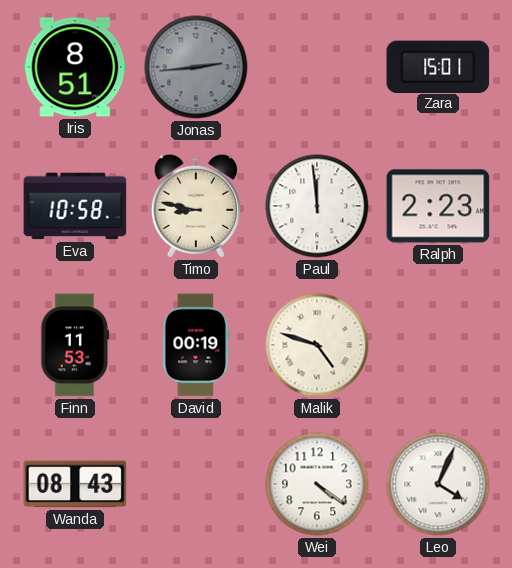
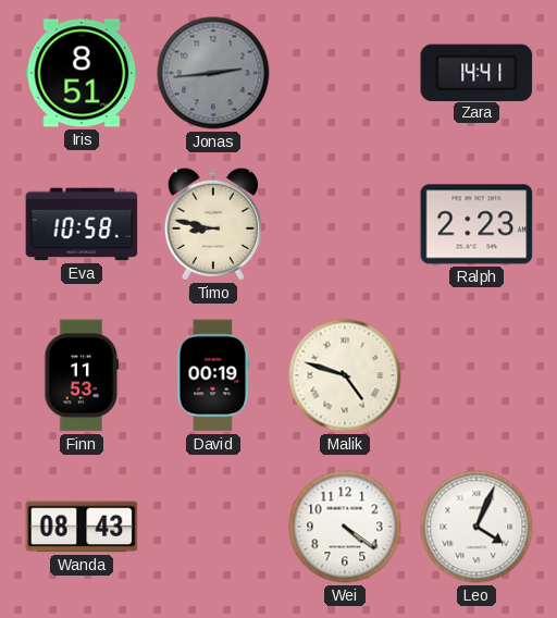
Zara: 15:01 -> 14:41
Paul: 11:59 -> none
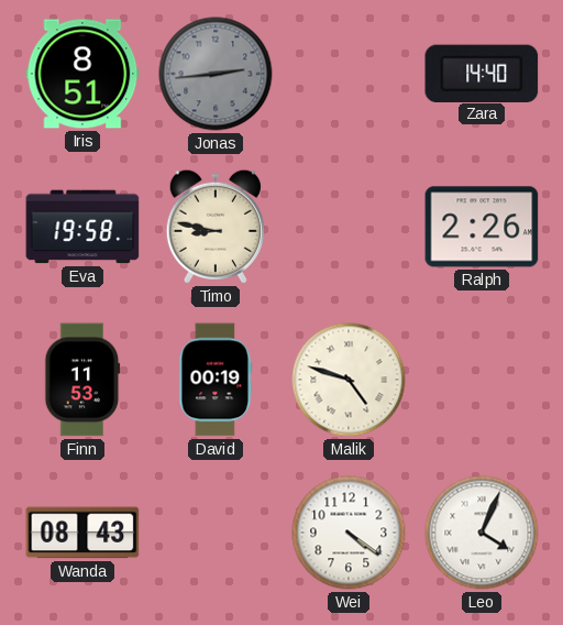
Zara: 14:41 -> 14:40
Eva: 10:58 -> 19:58
Ralph: 2:23 -> 2:26
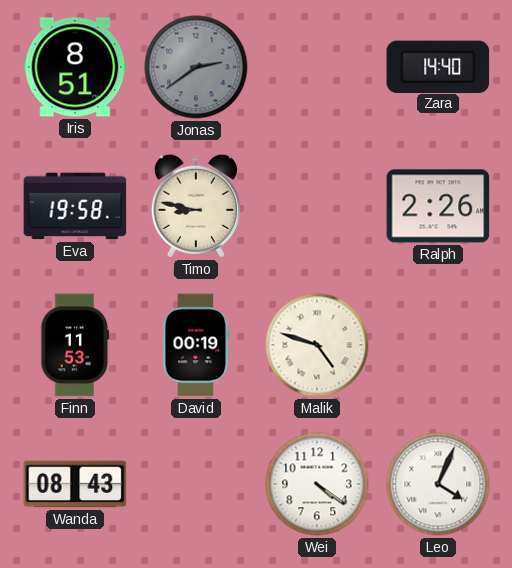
Jonas: 2:44 -> 2:39
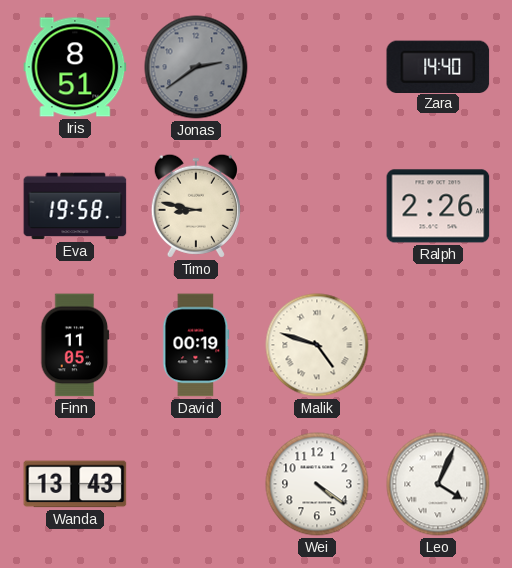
Finn: 11:53 -> 11:05
Wanda: 08:43 -> 13:43
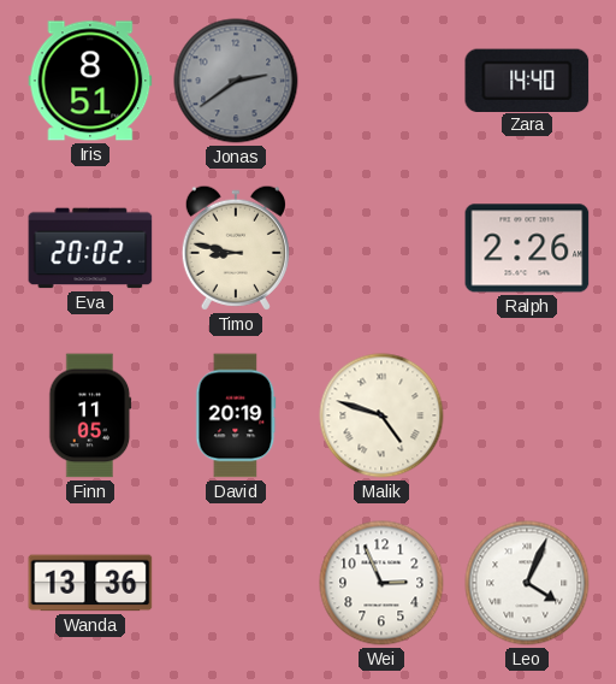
Eva: 19:58 -> 20:02
David: 00:19 -> 20:19
Wanda: 13:43 -> 13:36
Wei: 4:21 -> 2:56
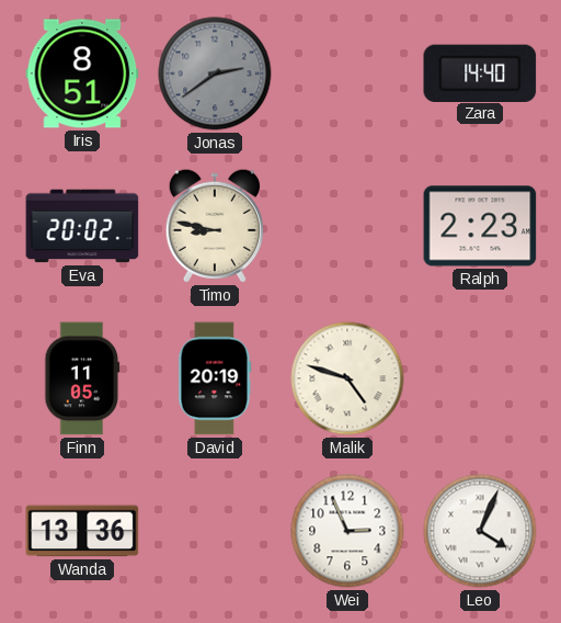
Ralph: 2:26 -> 2:23
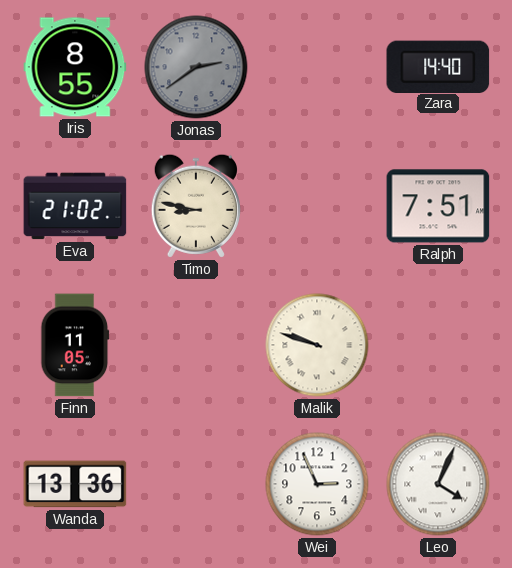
Iris: 8:51 -> 8:55
Eva: 20:02 -> 21:02
Ralph: 2:23 -> 7:51
David: 20:19 -> none
Malik: 4:48 -> 9:48
